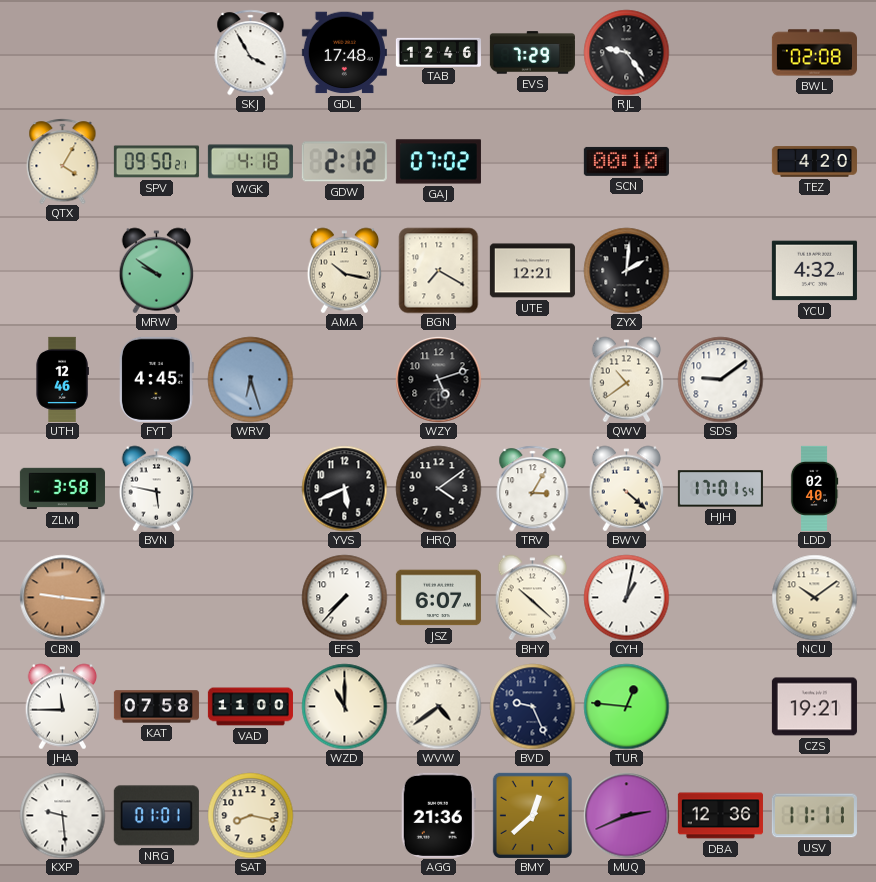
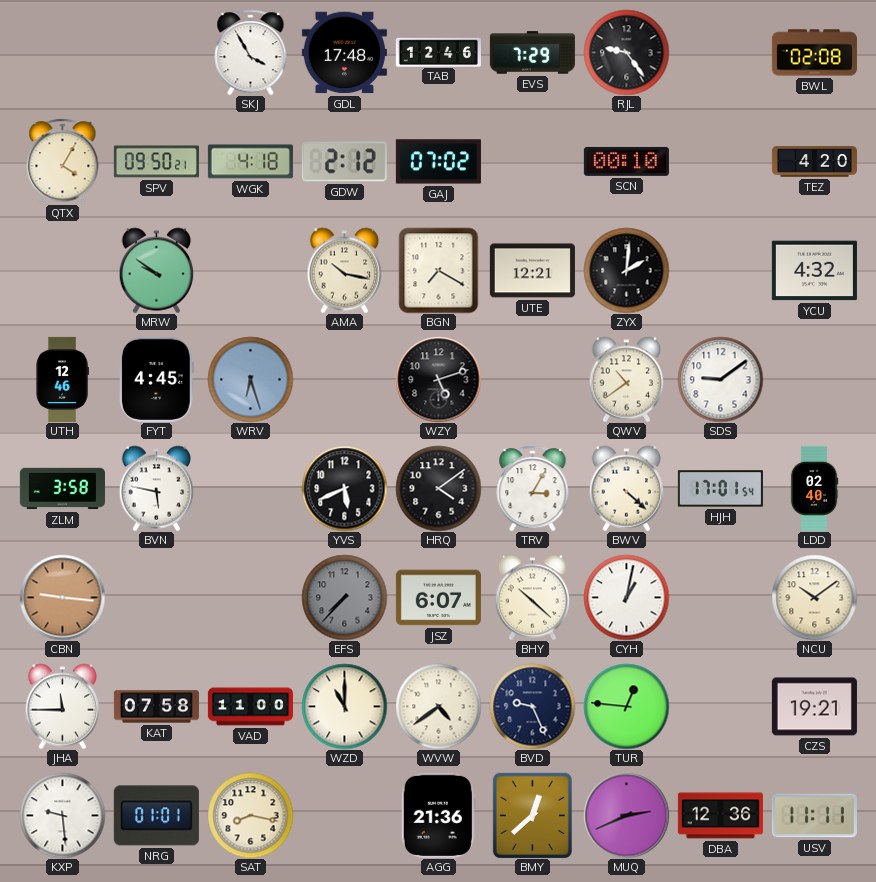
EFS dial: white -> grey
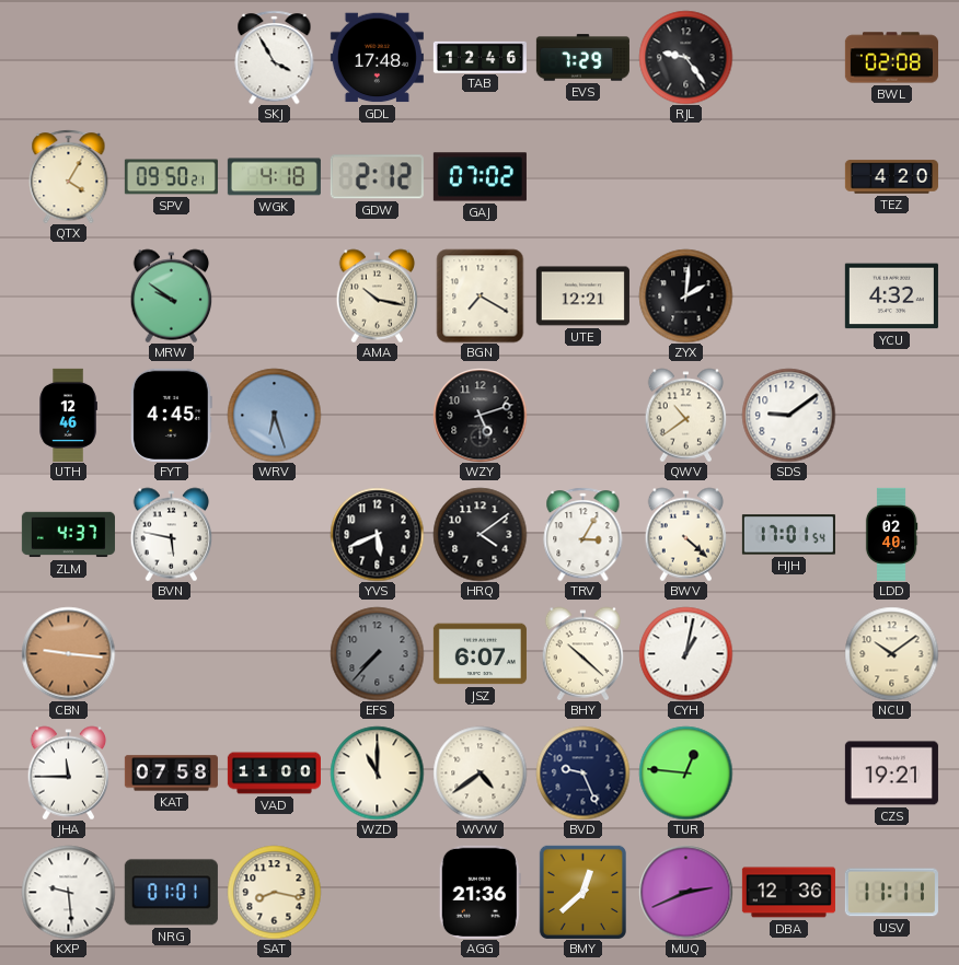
SCN: 00:10 -> none
ZLM: 3:58 -> 4:37
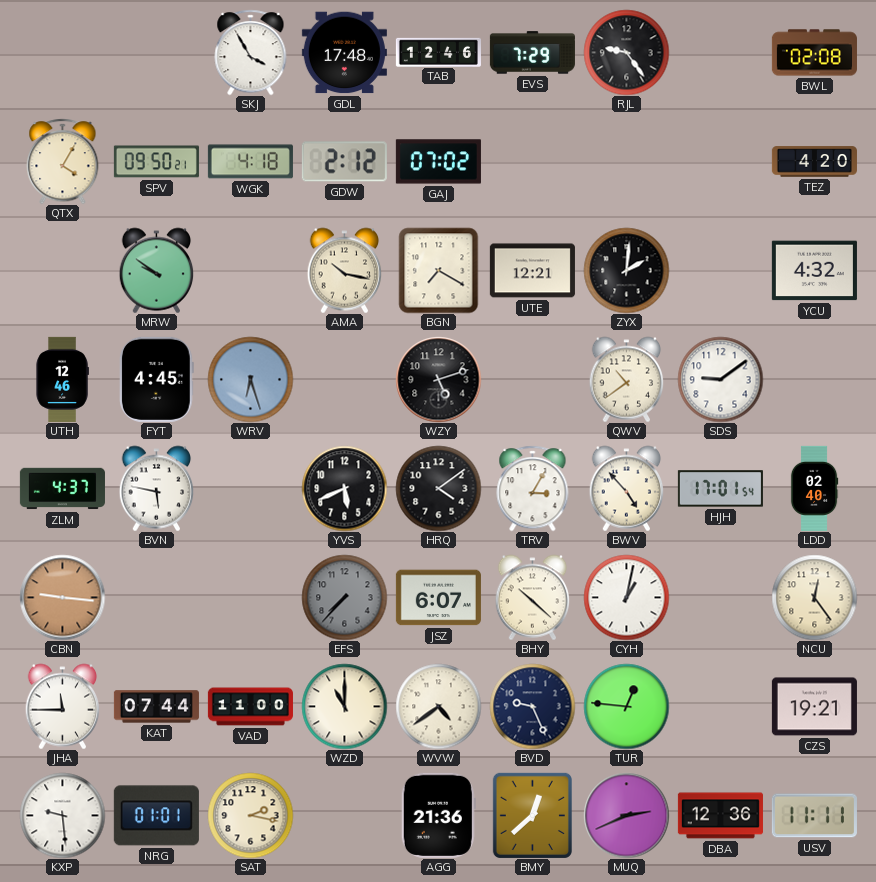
BWV: 4:22 -> 4:53
NCU: 10:09 -> 12:24
KAT: 07:58 -> 07:44
SAT: 8:17 -> 2:17
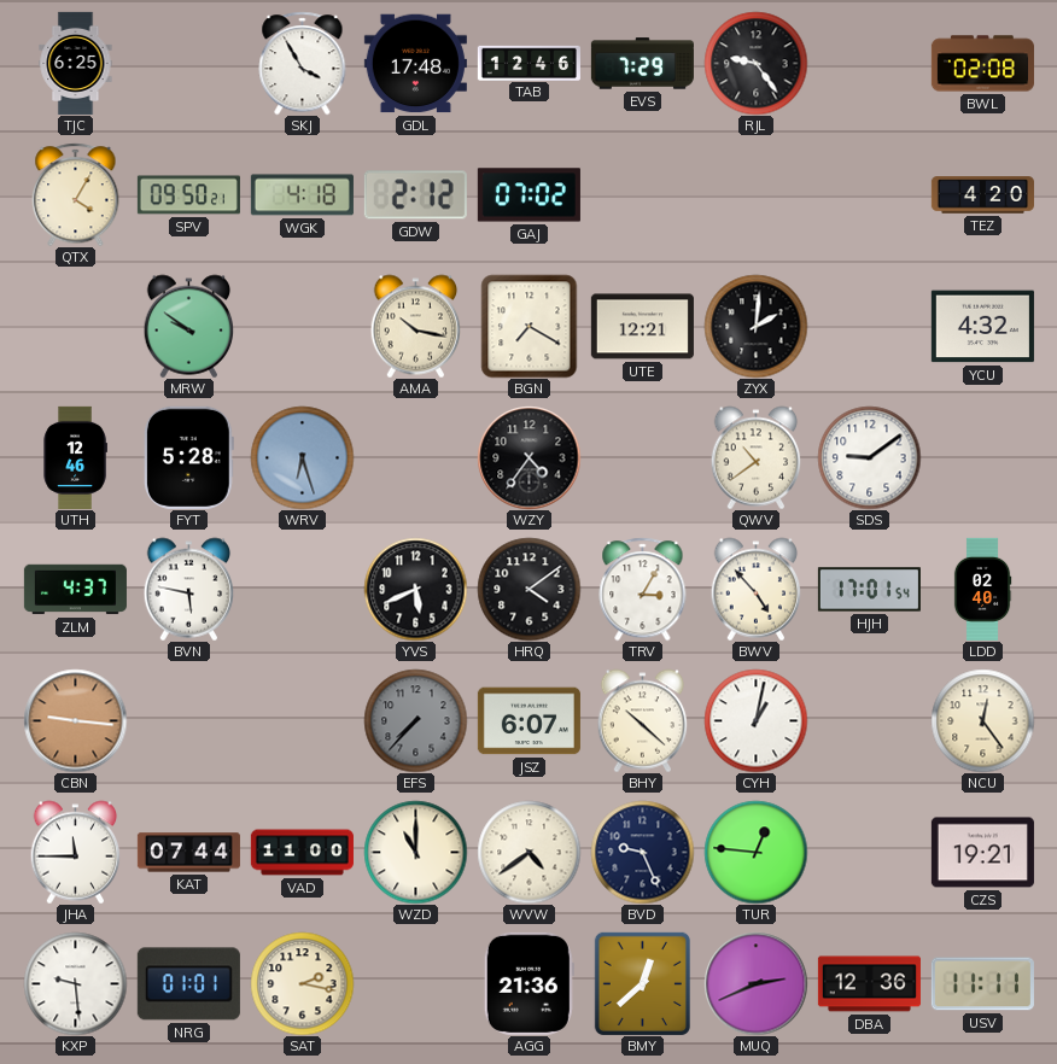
TJC: none -> 6:25
FYT: 4:45 -> 5:28
WZY: 5:12 -> 4:36
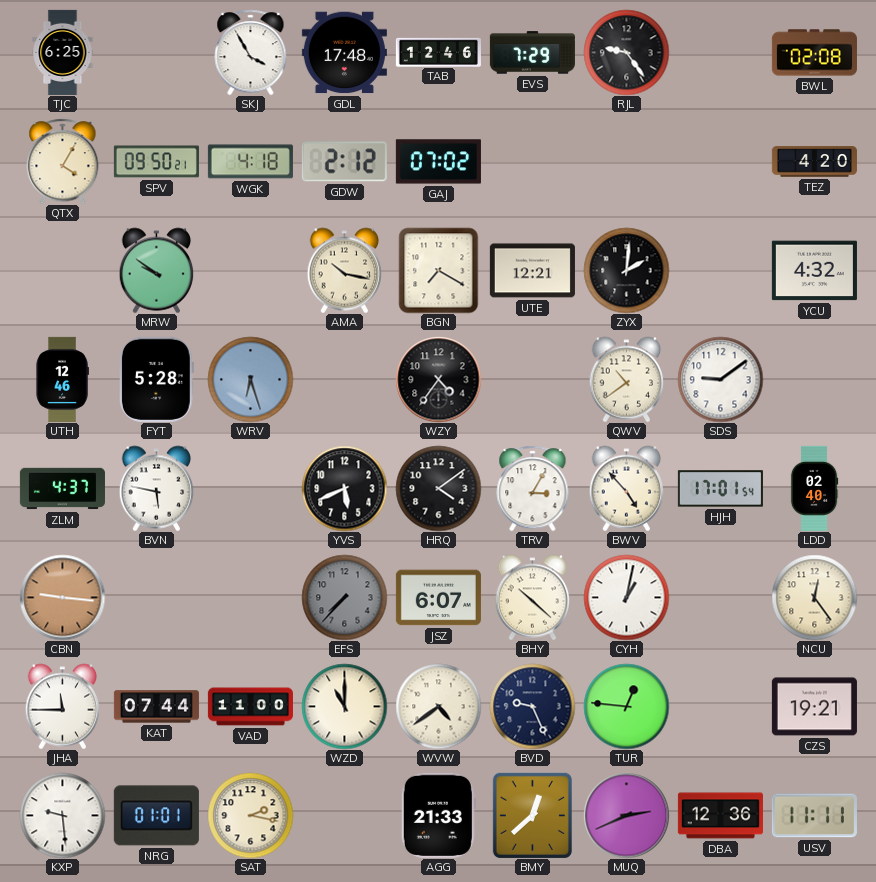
AGG: 21:36 -> 21:33
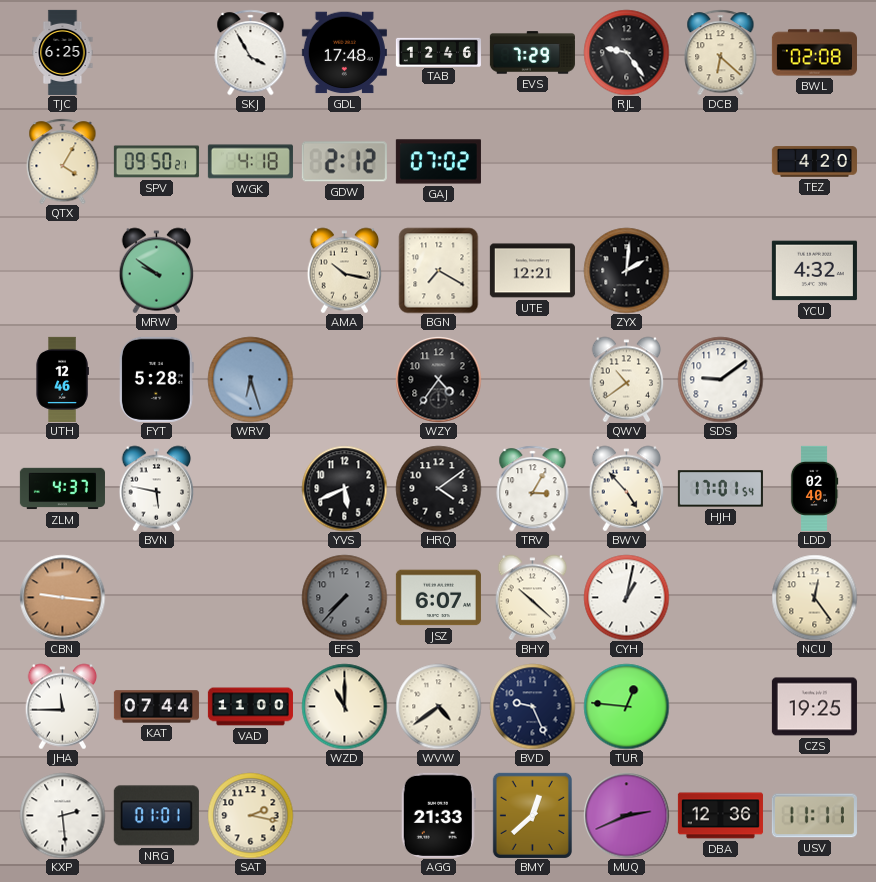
DCB: none -> 6:22
CZS: 19:21 -> 19:25
KXP: 9:29 -> 2:29
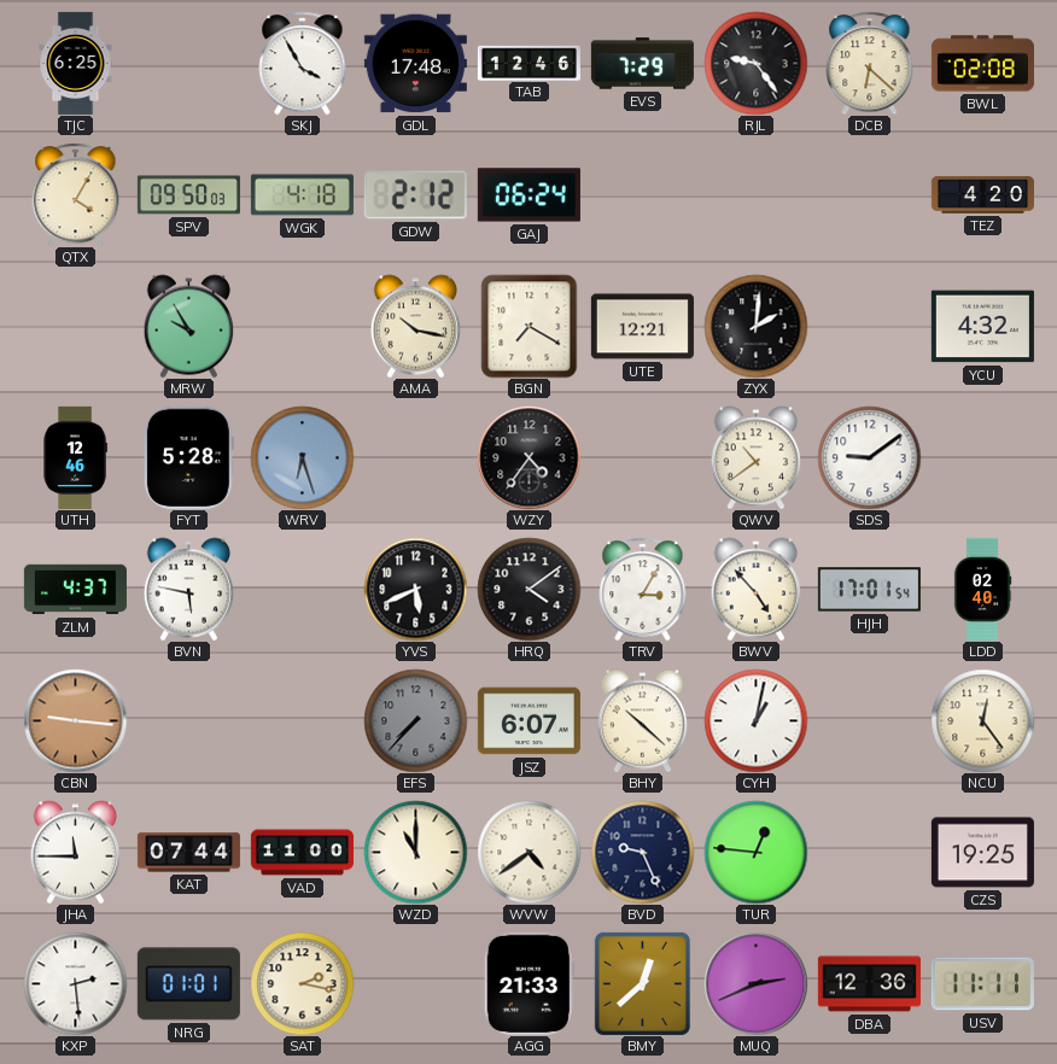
SPV: 09:50:21 -> 09:50:03
GAJ: 07:02 -> 06:24
MRW: 9:51 -> 9:55
